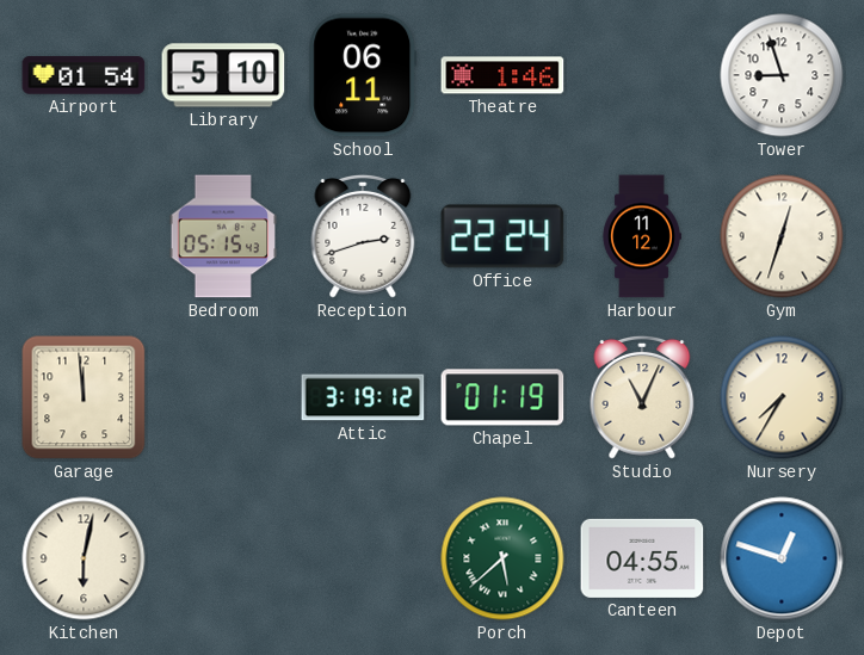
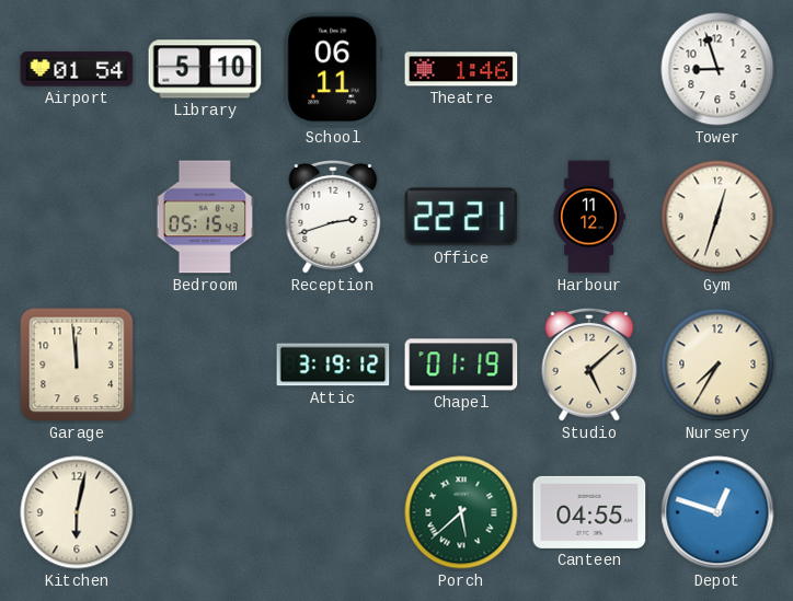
Office: 22:24 -> 22:21
Studio: 11:04 -> 5:08
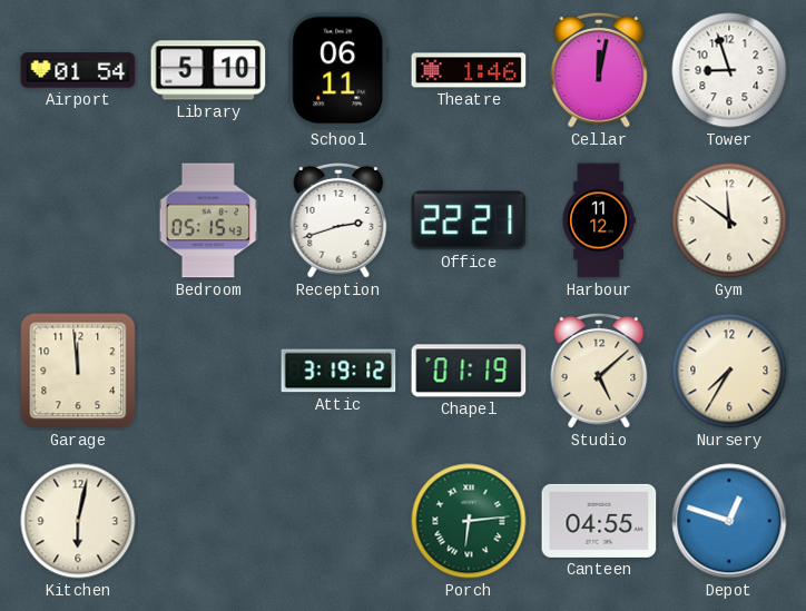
Cellar: none -> 12:02
Gym: 12:33 -> 11:51
Porch: 5:38 -> 6:14
